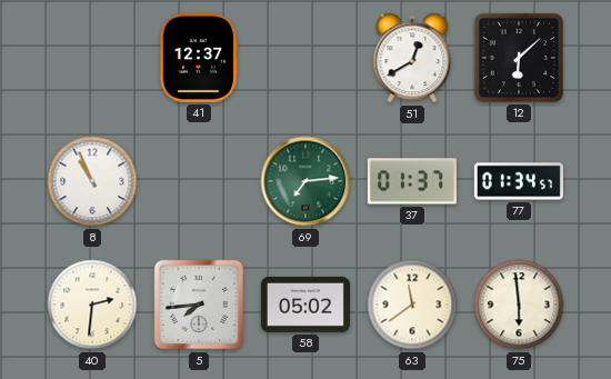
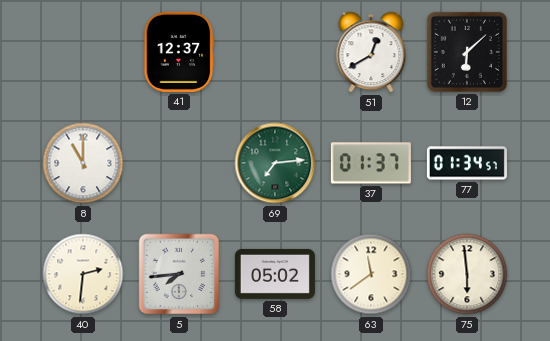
8: 10:56 -> 11:00
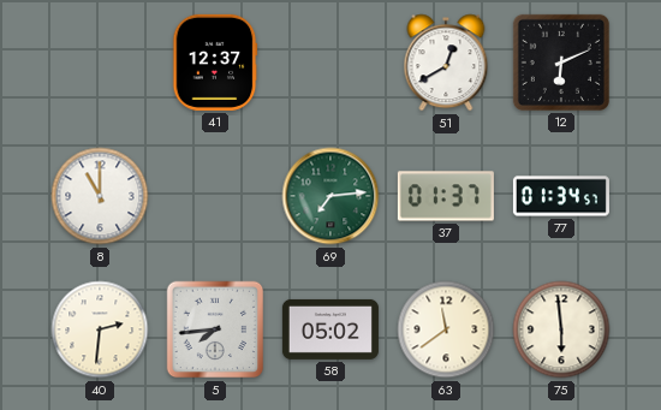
12: 6:08 -> 6:11
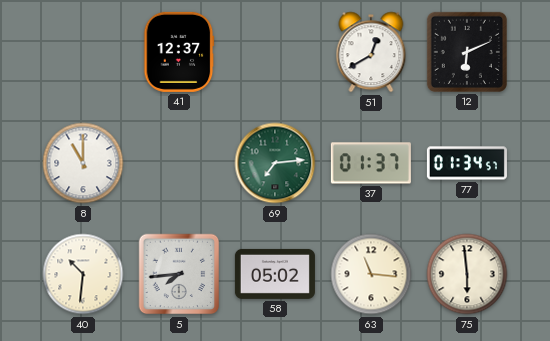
40: 2:31 -> 10:31
63: 11:39 -> 11:16
